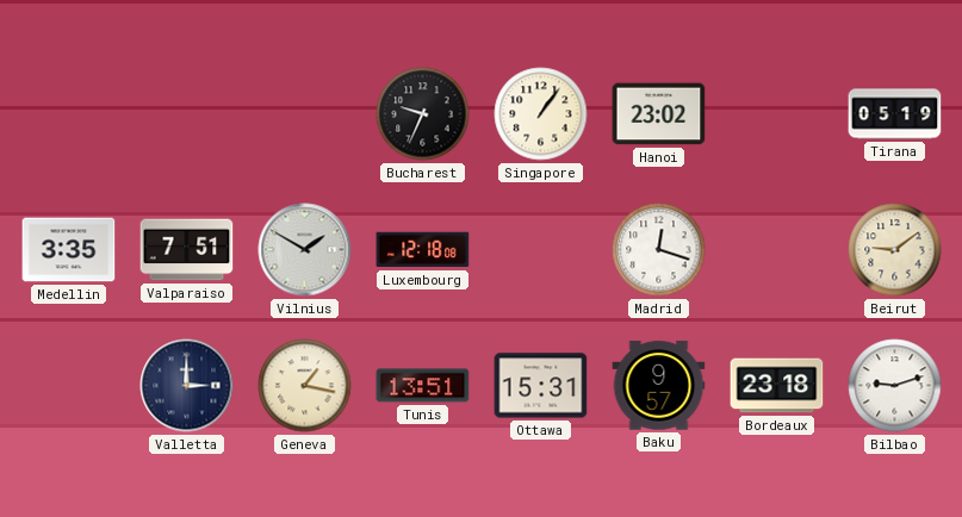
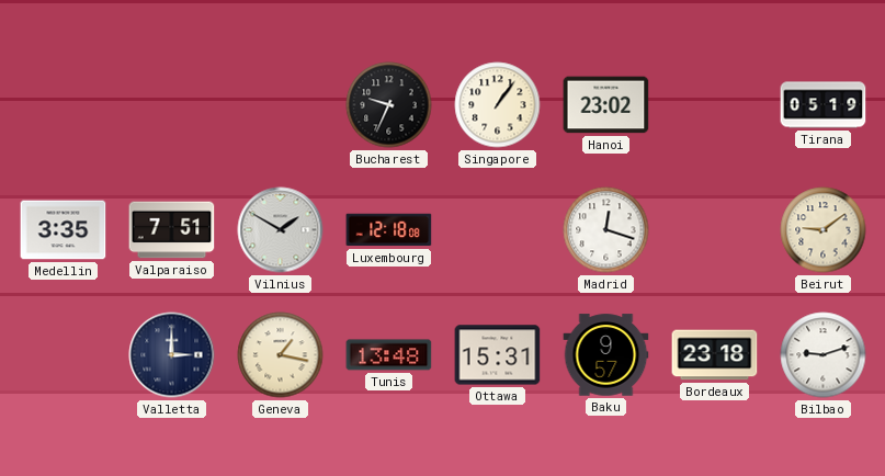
Tunis: 13:51 -> 13:48
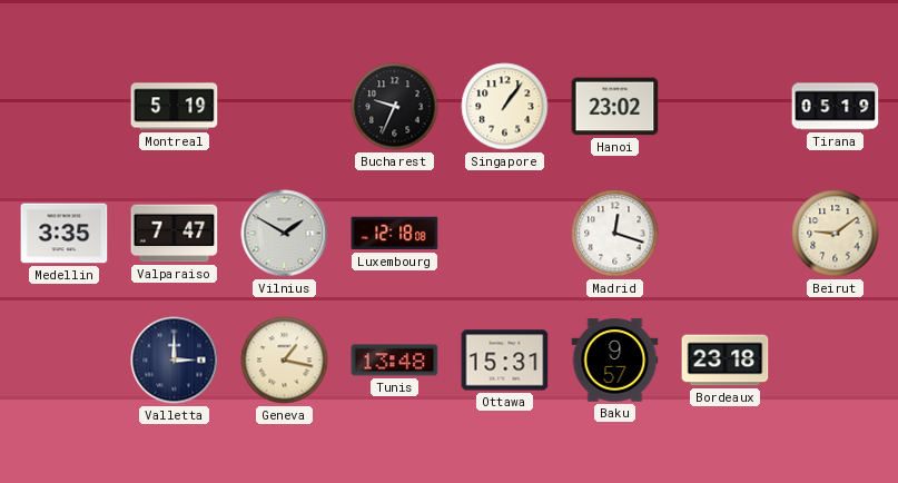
Montreal: none -> 5:19
Valparaiso: 7:51 -> 7:47
Bilbao: 9:12 -> none
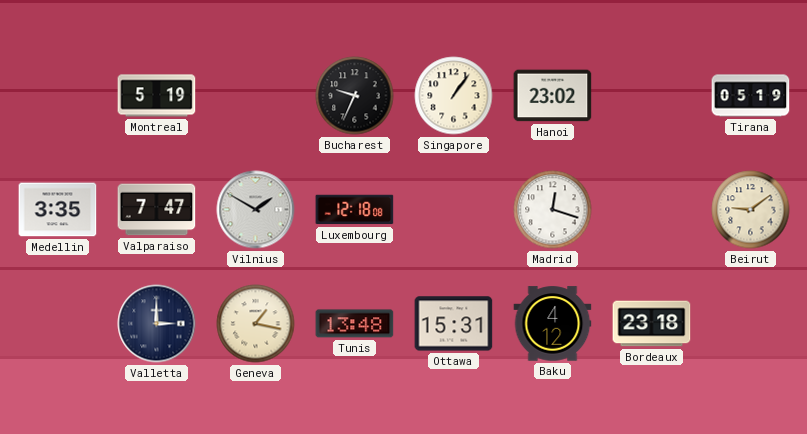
Baku: 9:57 -> 4:12
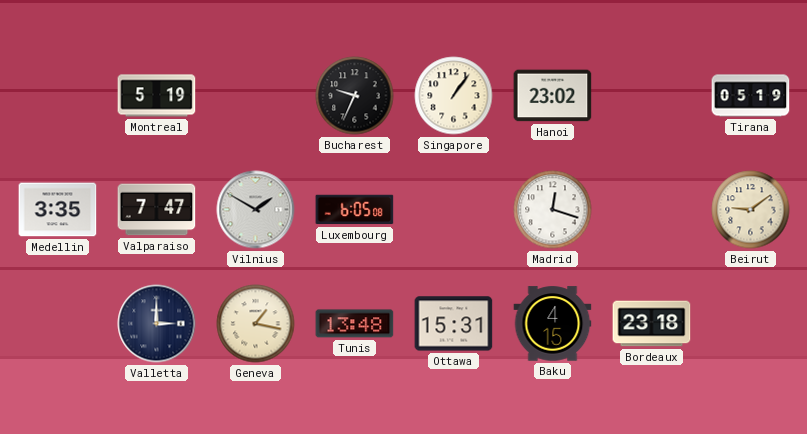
Luxembourg: 12:18 -> 6:05
Baku: 4:12 -> 4:15
